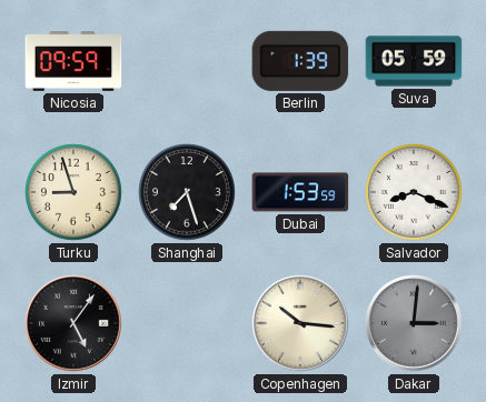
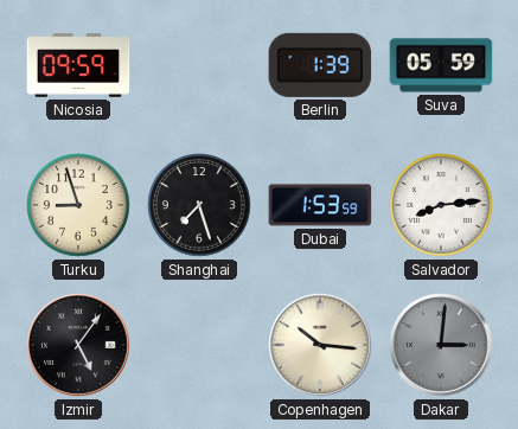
Salvador: 8:19 -> 8:14
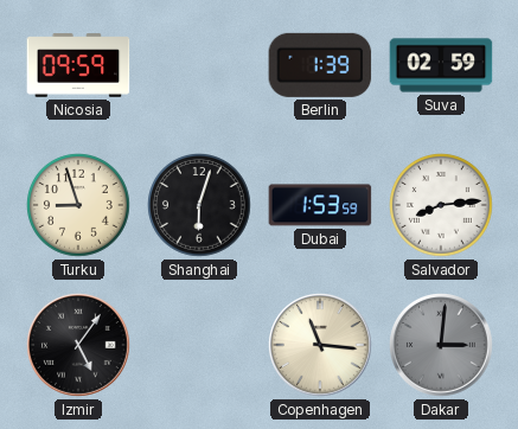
Suva: 05:59 -> 02:59
Shanghai: 7:27 -> 6:03
Copenhagen: 10:16 -> 11:16
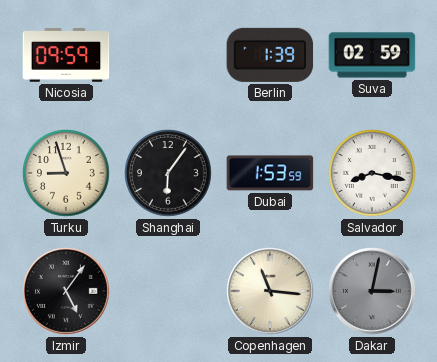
Shanghai: 6:03 -> 6:06
Salvador: 8:14 -> 8:17
Dakar: 3:01 -> 3:02
